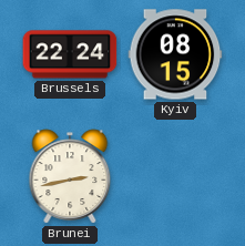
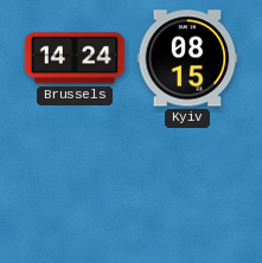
Brussels: 22:24 -> 14:24
Brunei: 2:43 -> none
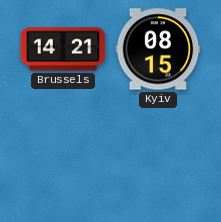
Brussels: 14:24 -> 14:21
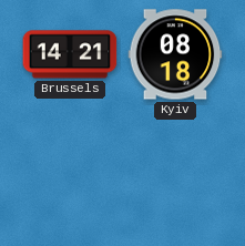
Kyiv: 08:15 -> 08:18
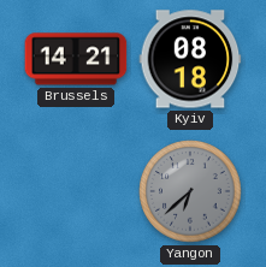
Yangon: none -> 6:38
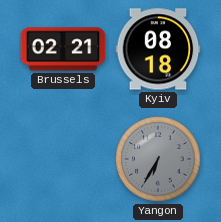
Brussels: 14:21 -> 02:21
Yangon: 6:38 -> 6:35
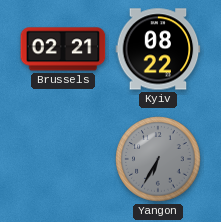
Kyiv: 08:18 -> 08:22
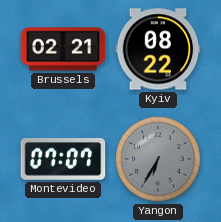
Montevideo: none -> 07:07
